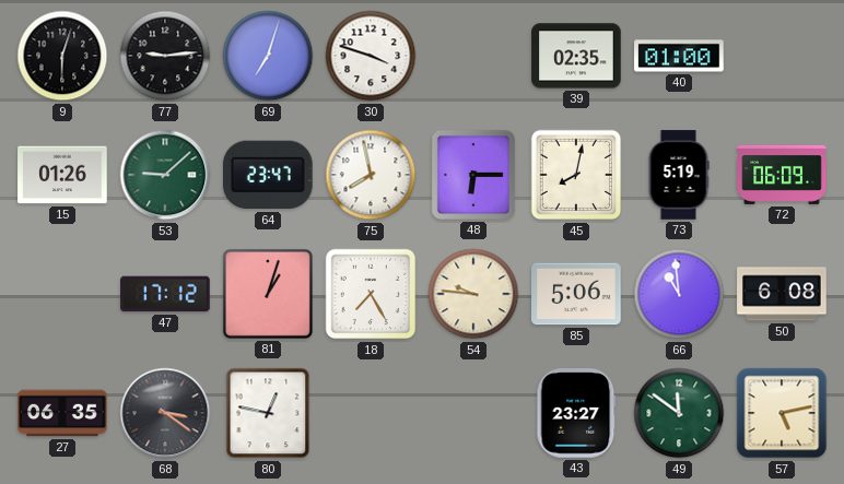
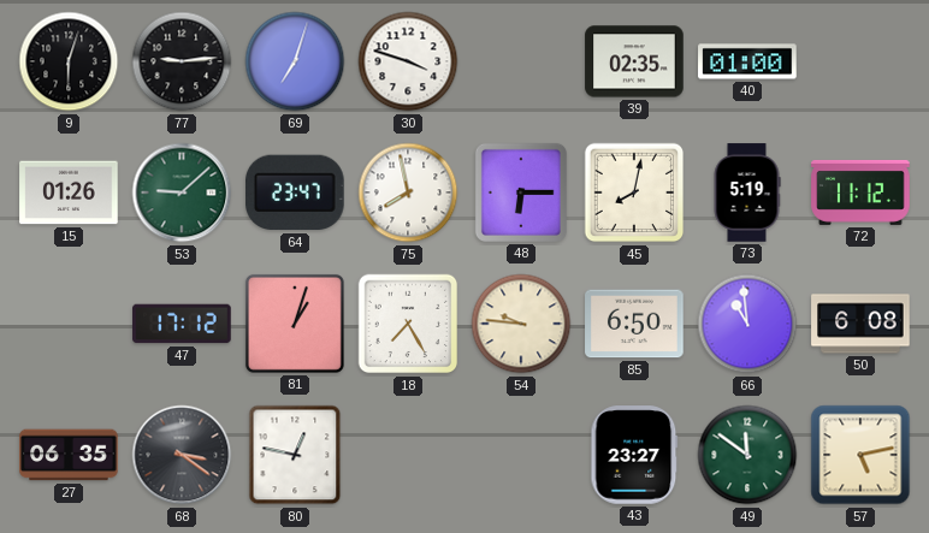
72: 06:09 -> 11:12
85: 5:06 -> 6:50
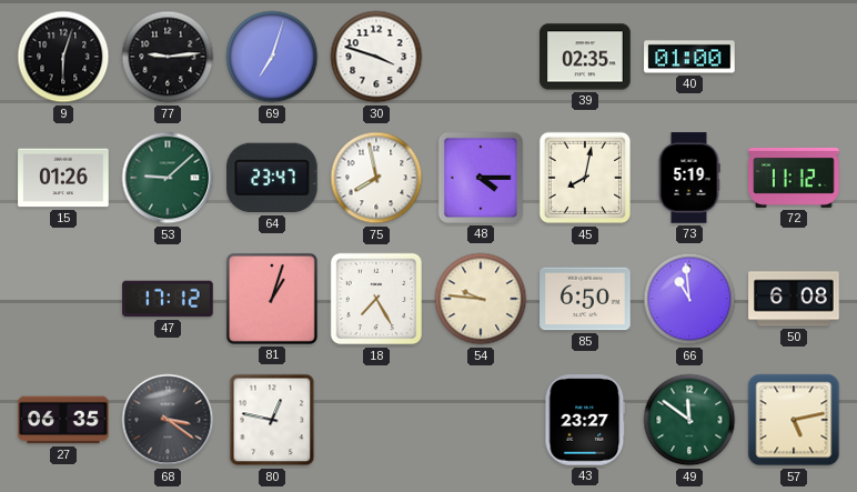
48: 6:15 -> 4:15
